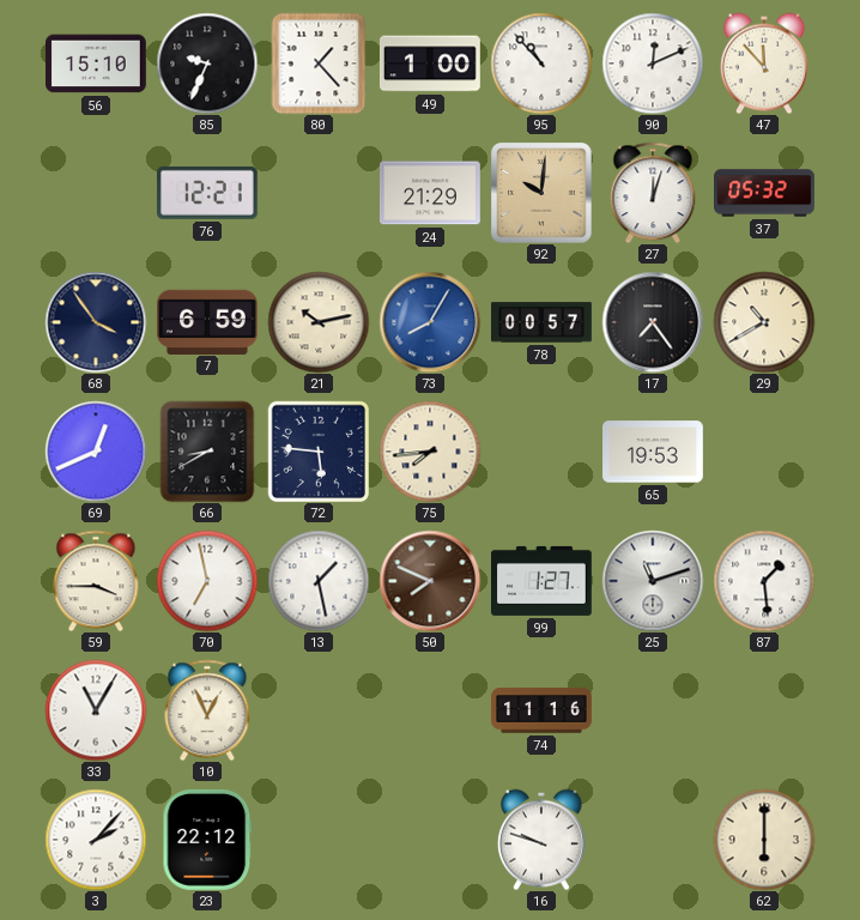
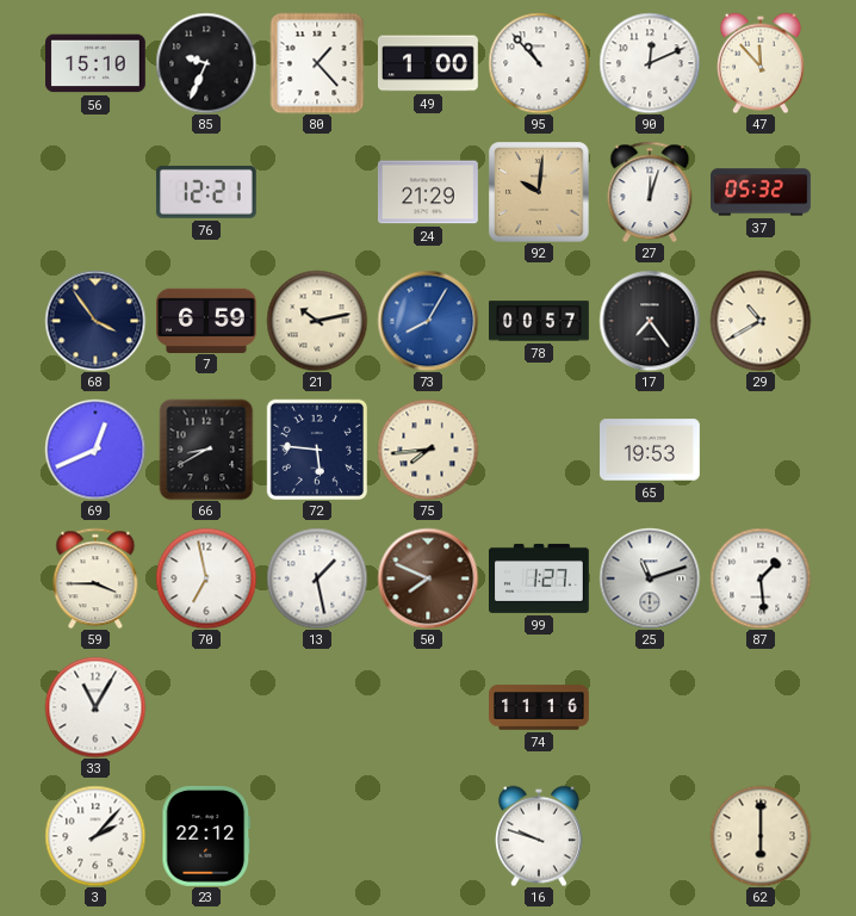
10: 12:56 -> none
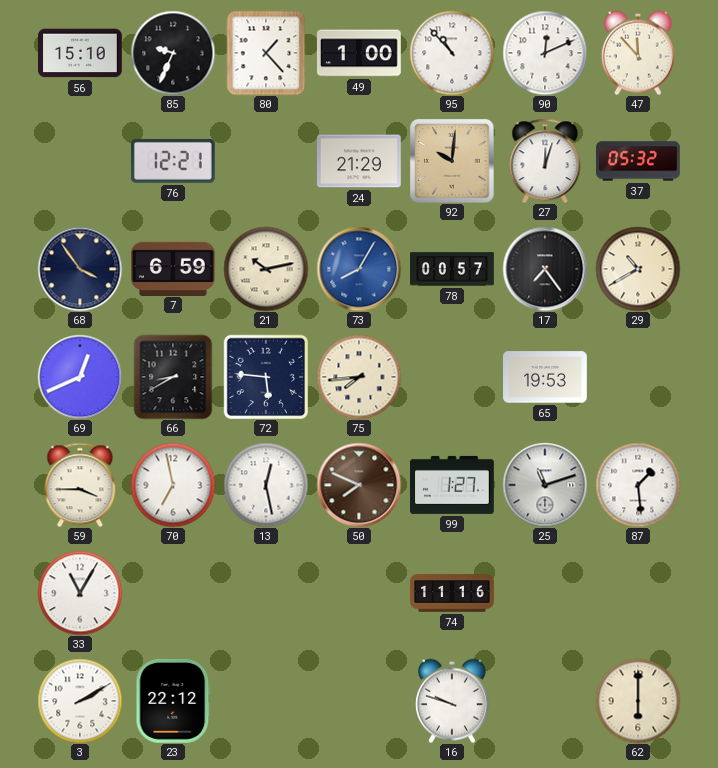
13: 1:28 -> 12:28
3: 2:07 -> 2:10
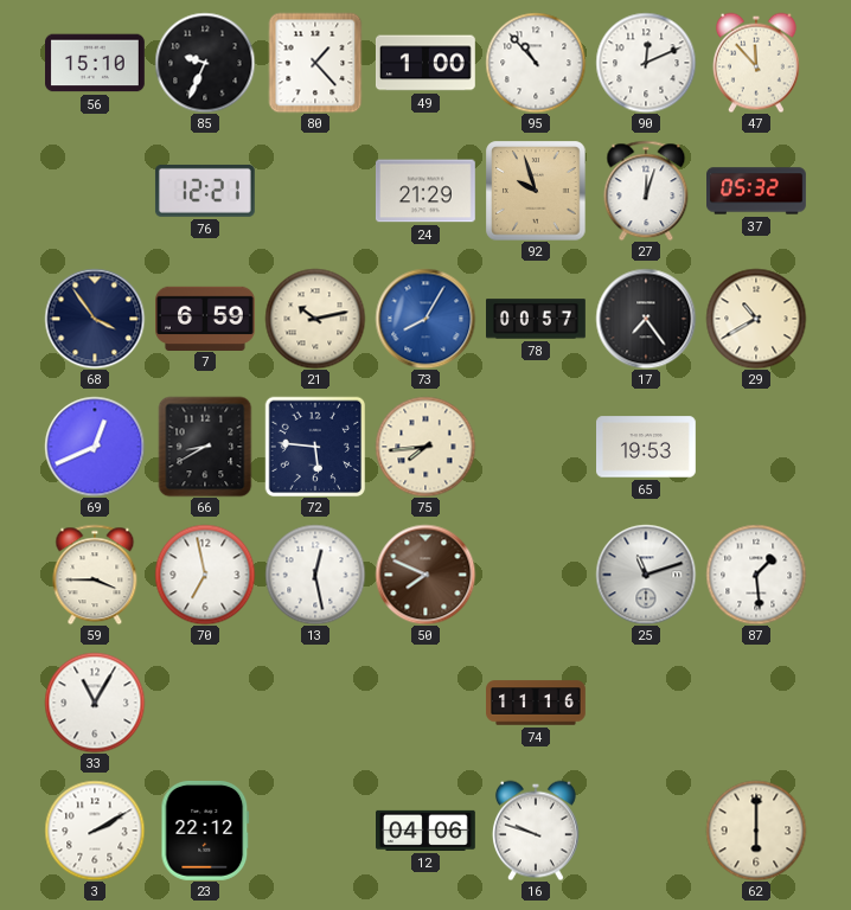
92: 10:01 -> 9:57
99: 1:27 -> none
12: none -> 04:06
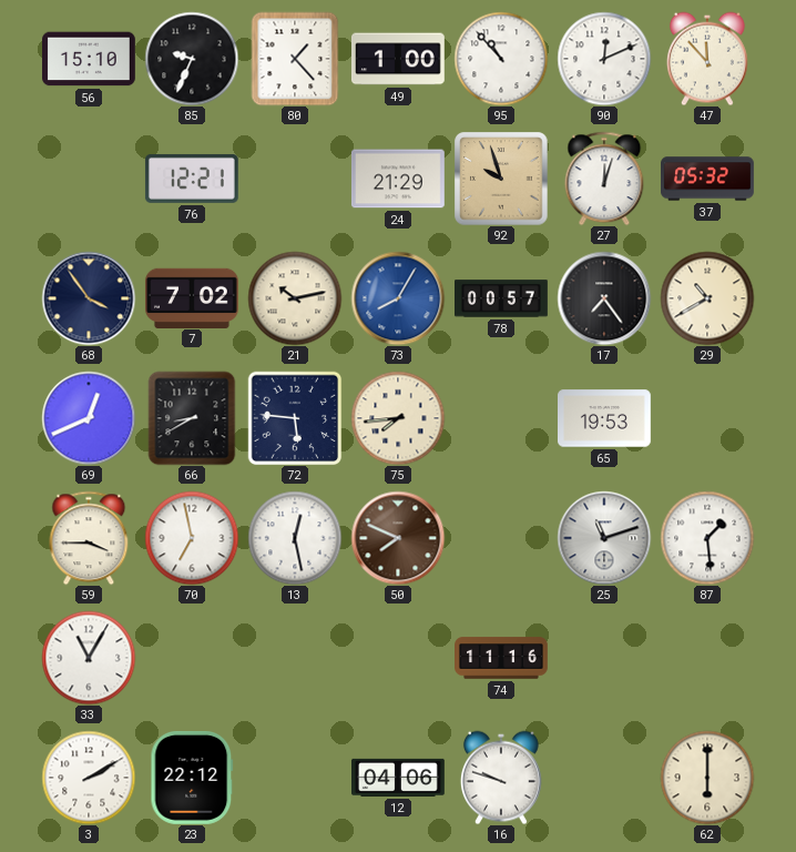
7: 6:59 -> 7:02
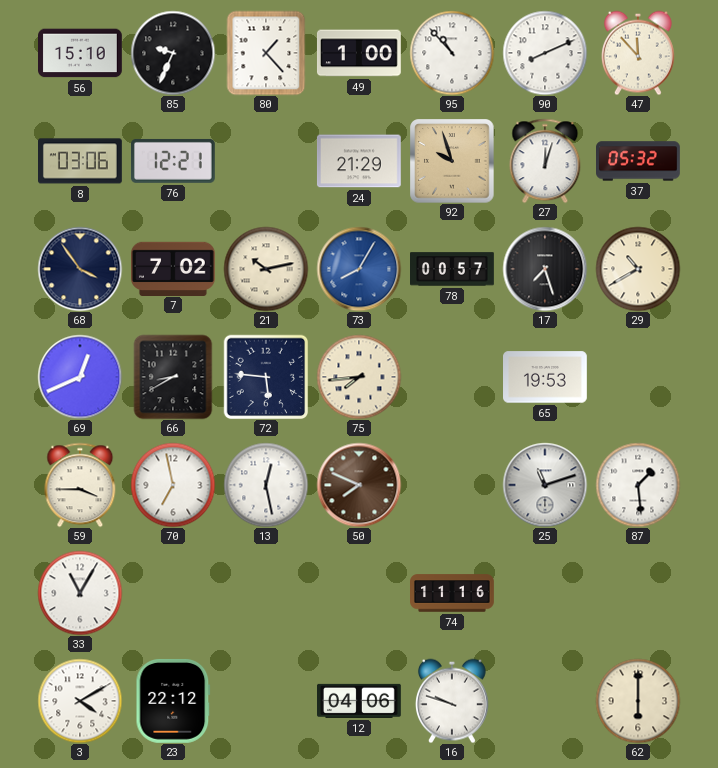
90: 12:11 -> 8:11
8: none -> 03:06
17: 7:24 -> 7:27
3: 2:10 -> 4:10
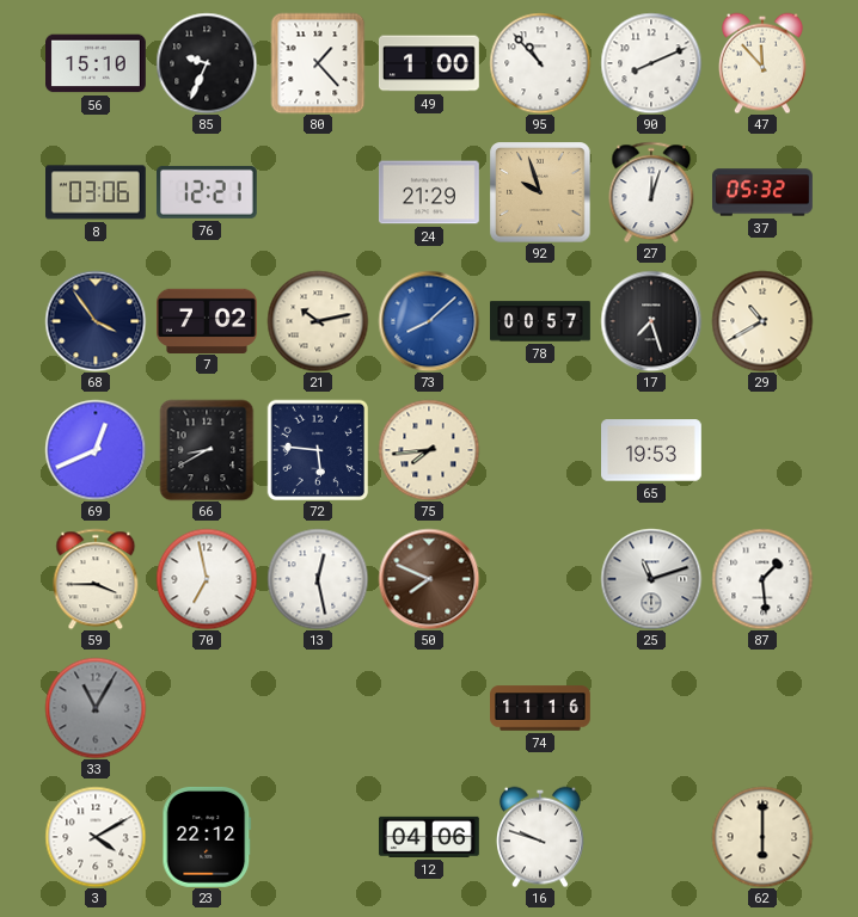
73: 8:05 -> 8:08
33 dial: white -> grey
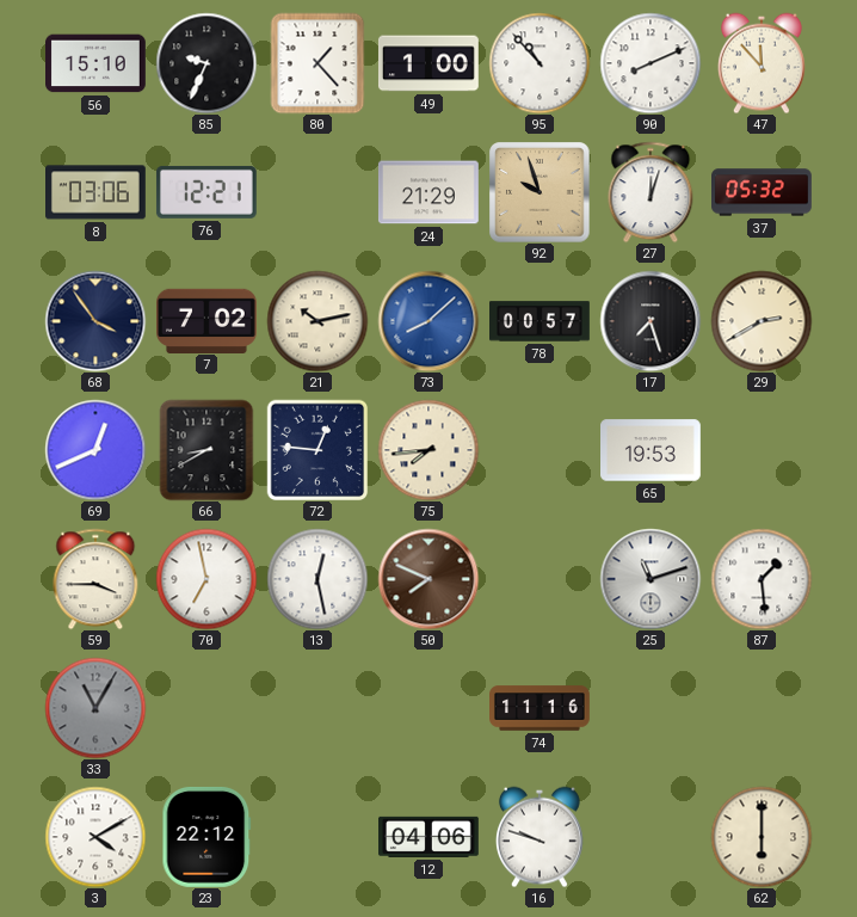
29: 10:40 -> 2:40
72: 5:46 -> 12:46
